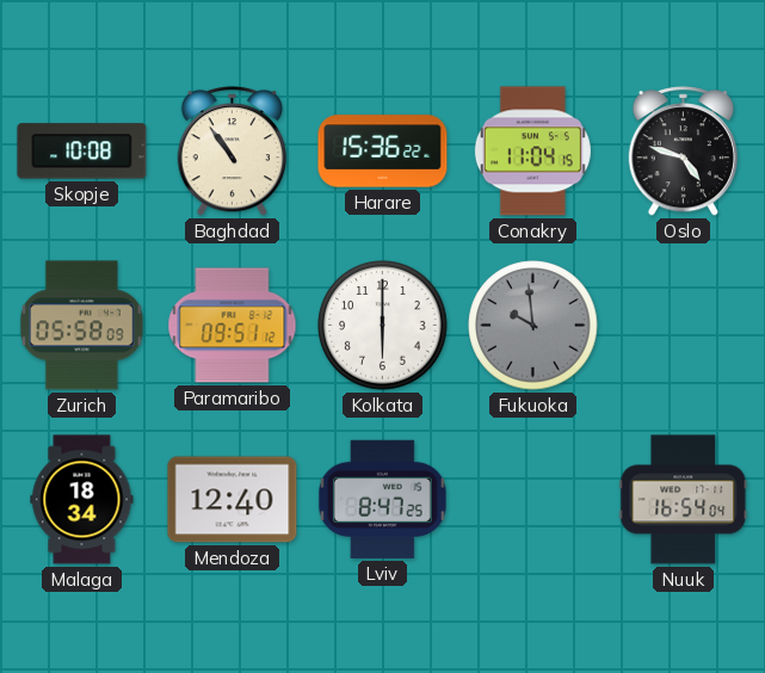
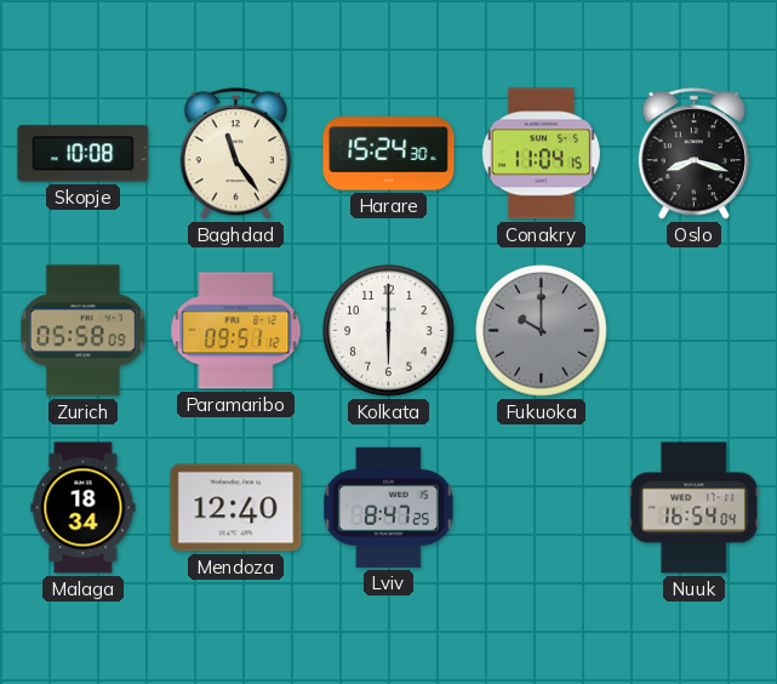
Baghdad: 10:54 -> 11:24
Harare: 15:36 -> 15:24
Oslo: 4:48 -> 8:18
Fukuoka: 9:59 -> 10:00
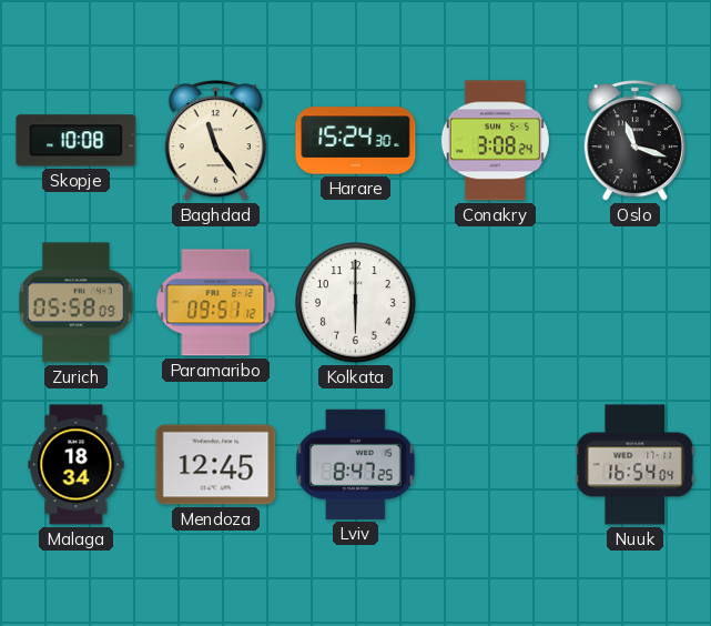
Conakry: 11:04 -> 3:08
Oslo: 8:18 -> 11:18
Fukuoka: 10:00 -> none
Mendoza: 12:40 -> 12:45
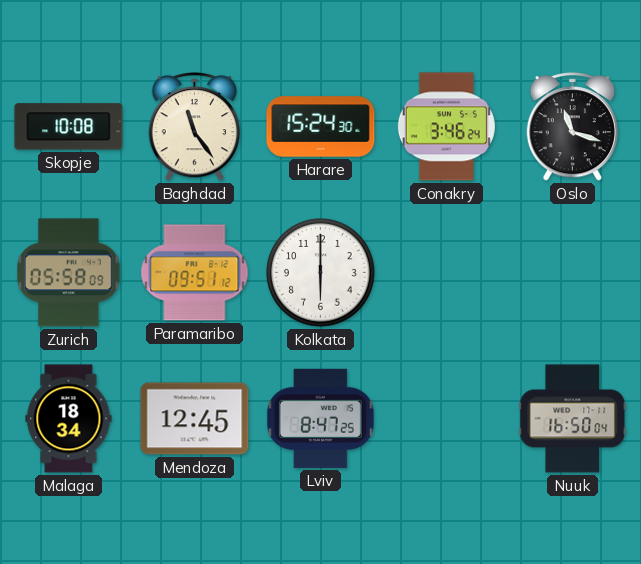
Conakry: 3:08 -> 3:46
Nuuk: 16:54 -> 16:50
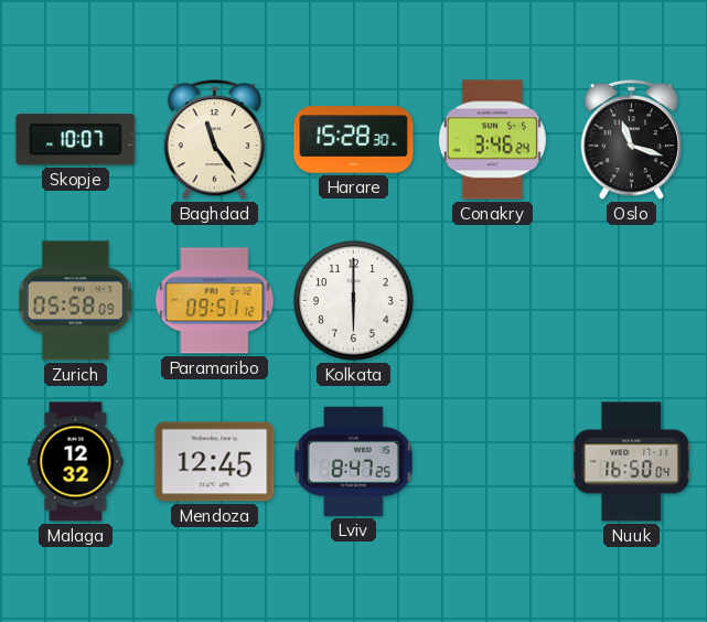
Skopje: 10:08 -> 10:07
Harare: 15:24 -> 15:28
Malaga: 18:34 -> 12:32
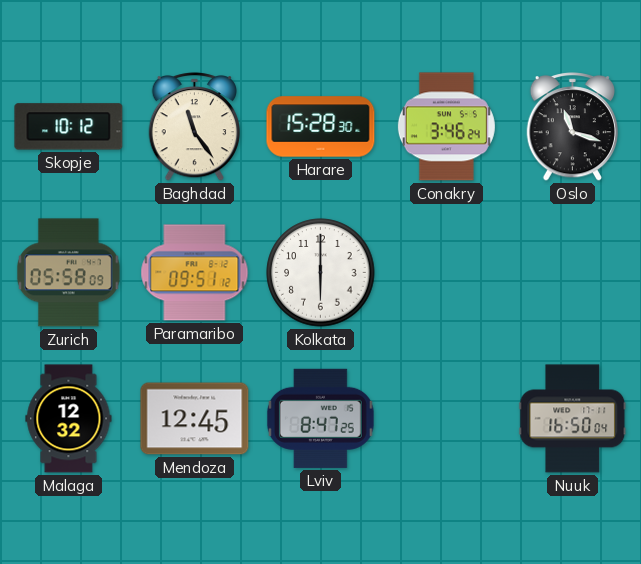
Skopje: 10:07 -> 10:12
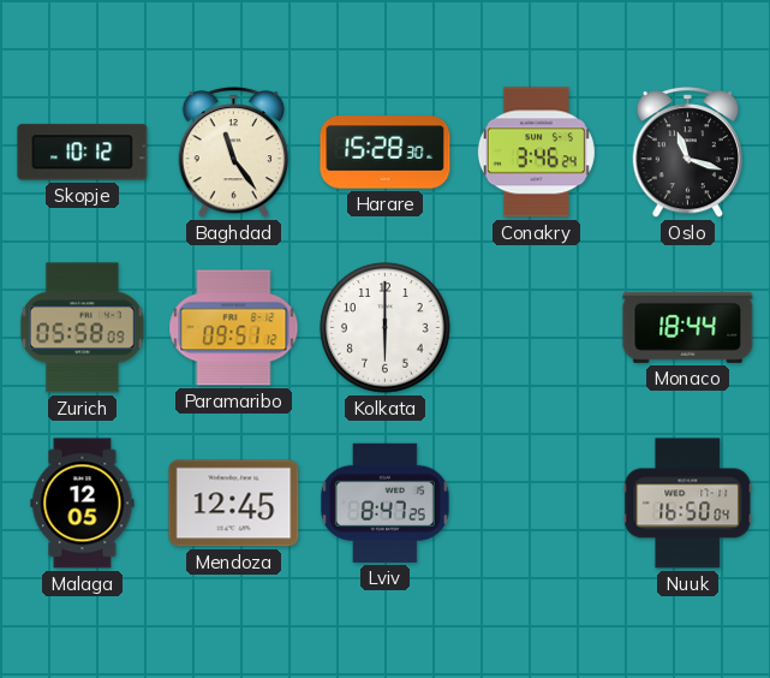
Monaco: none -> 18:44
Malaga: 12:32 -> 12:05
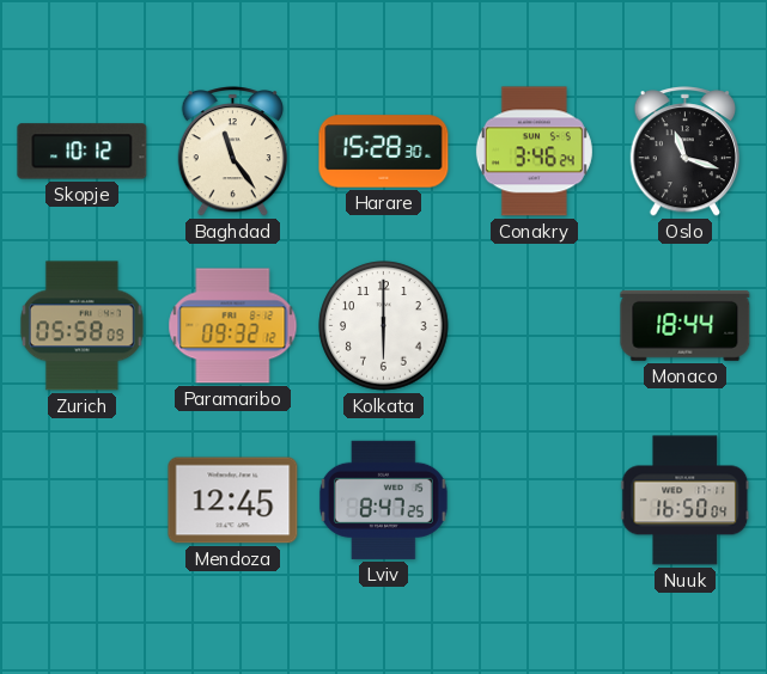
Paramaribo: 09:51 -> 09:32
Malaga: 12:05 -> none
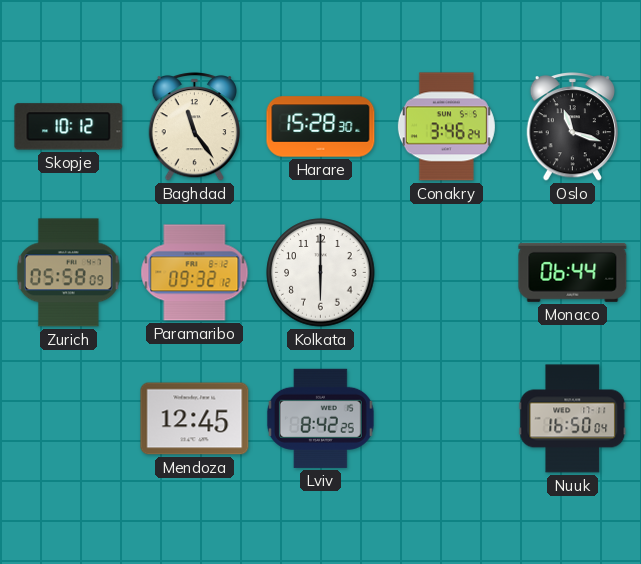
Monaco: 18:44 -> 06:44
Lviv: 8:47 -> 8:42
